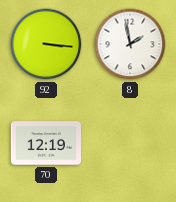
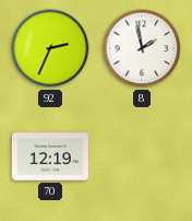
92: 3:16 -> 2:34
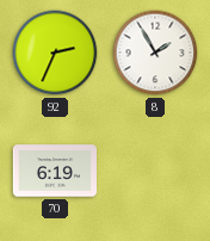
8: 1:58 -> 1:55
70: 12:19 -> 6:19
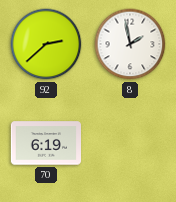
92: 2:34 -> 2:38
8: 1:55 -> 1:58
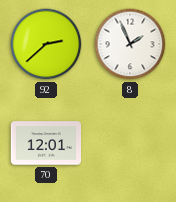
8: 1:58 -> 1:56
70: 6:19 -> 12:01
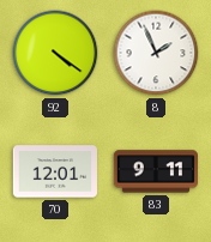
92: 2:38 -> 4:21
83: none -> 9:11
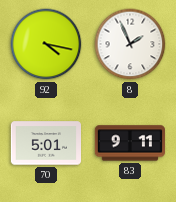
92: 4:21 -> 4:17
70: 12:01 -> 5:01
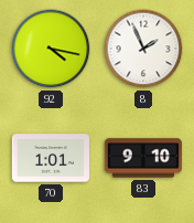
70: 5:01 -> 1:01
83: 9:11 -> 9:10
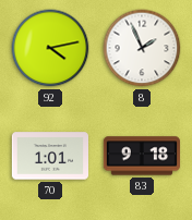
92: 4:17 -> 4:13
83: 9:10 -> 9:18
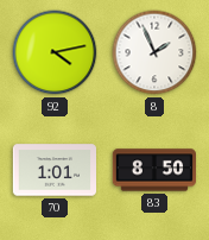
83: 9:18 -> 8:50
